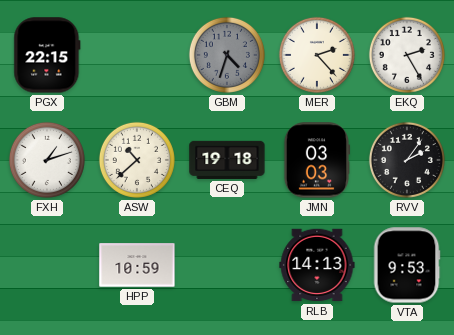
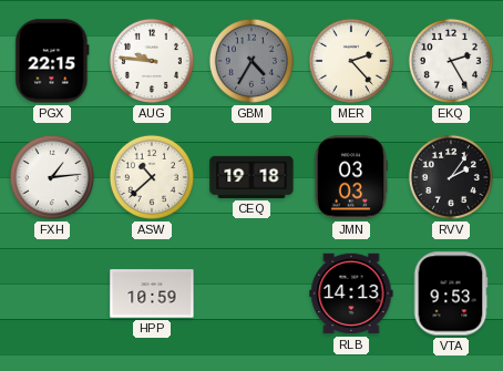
AUG: none -> 9:46
GBM: 4:33 -> 4:35
FXH: 1:12 -> 1:14
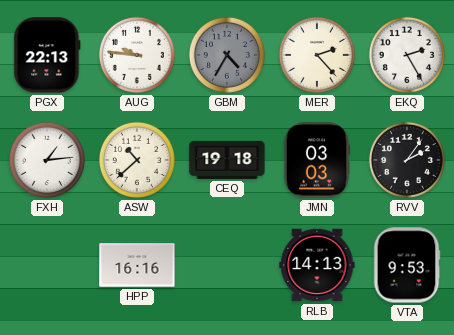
PGX: 22:15 -> 22:13
HPP: 10:59 -> 16:16
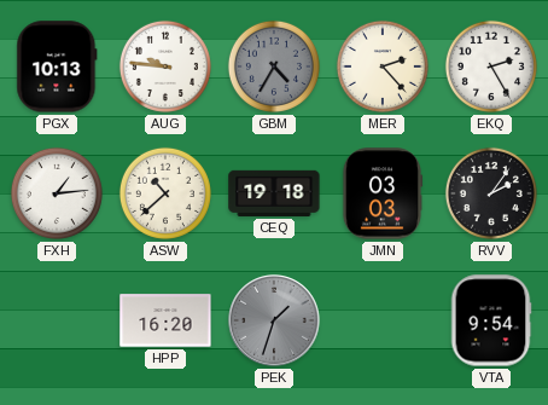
PGX: 22:13 -> 10:13
HPP: 16:16 -> 16:20
PEK: none -> 1:33
RLB: 14:13 -> none
VTA: 9:53 -> 9:54
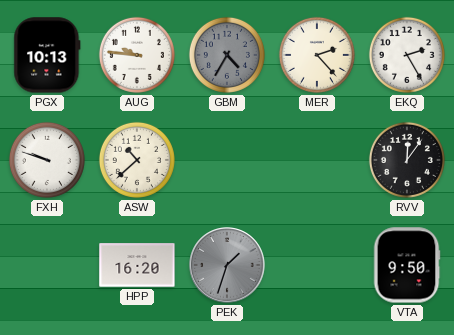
FXH: 1:14 -> 9:48
CEQ: 19:18 -> none
JMN: 03:03 -> none
RVV: 2:06 -> 12:06
VTA: 9:54 -> 9:50
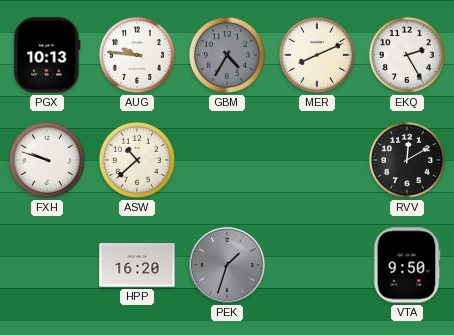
MER: 2:23 -> 8:11
RVV: 12:06 -> 12:10
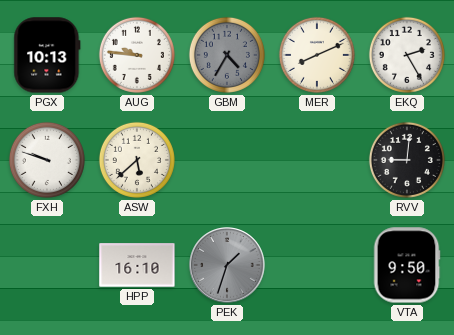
ASW: 10:38 -> 5:38
RVV: 12:10 -> 9:01
HPP: 16:20 -> 16:10
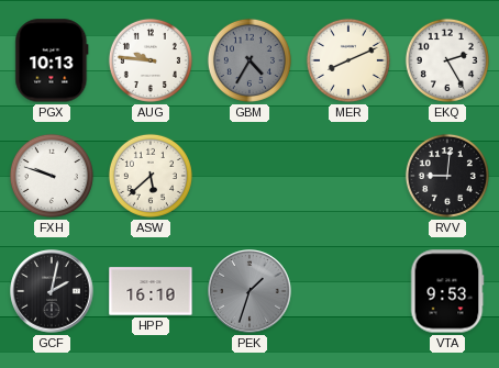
GCF: none -> 2:02
VTA: 9:50 -> 9:53
